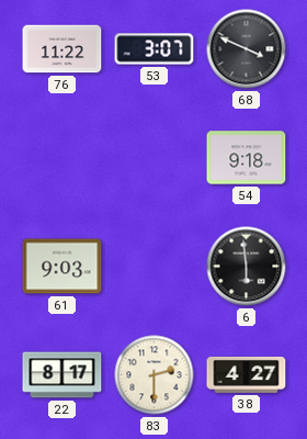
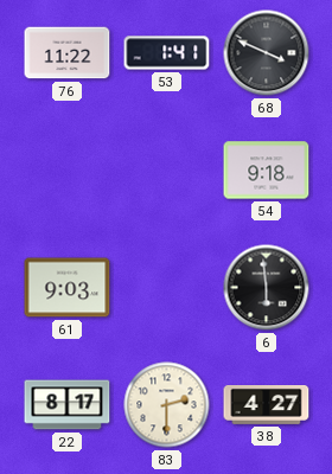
53: 3:07 -> 1:41
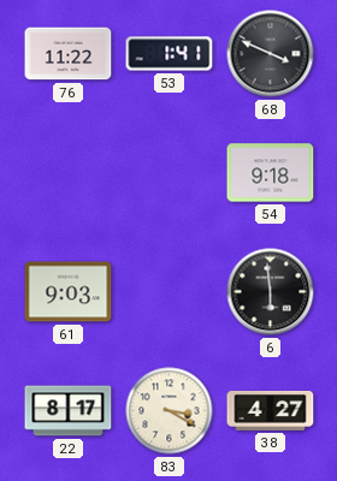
83: 2:30 -> 3:20
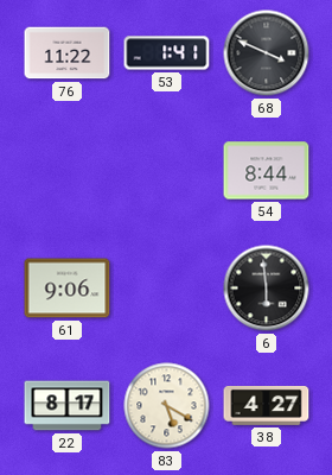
54: 9:18 -> 8:44
61: 9:03 -> 9:06
83: 3:20 -> 5:20
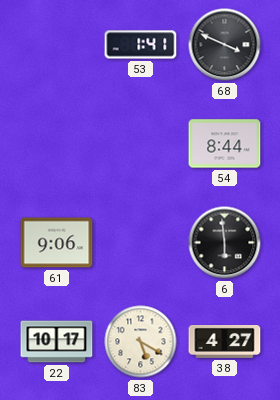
76: 11:22 -> none
22: 8:17 -> 10:17
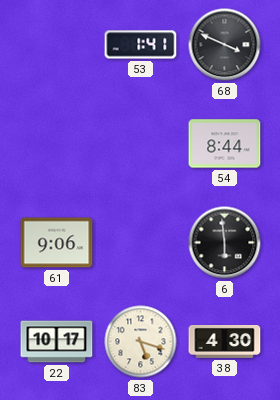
83: 5:20 -> 5:18
38: 4:27 -> 4:30
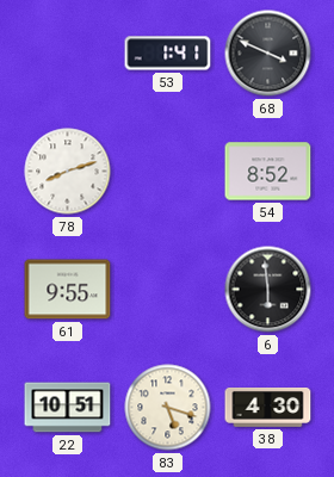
78: none -> 8:12
54: 8:44 -> 8:52
61: 9:06 -> 9:55
22: 10:17 -> 10:51
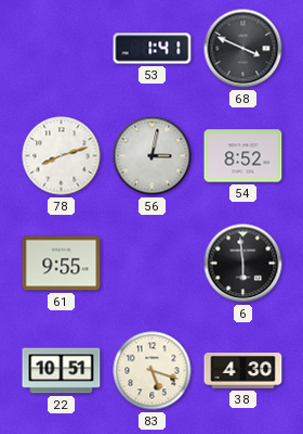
56: none -> 3:02
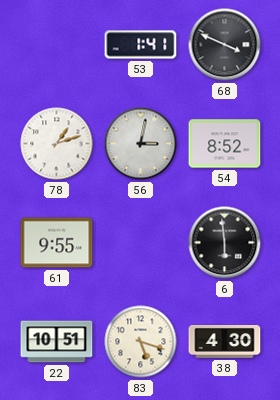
78: 8:12 -> 1:12
